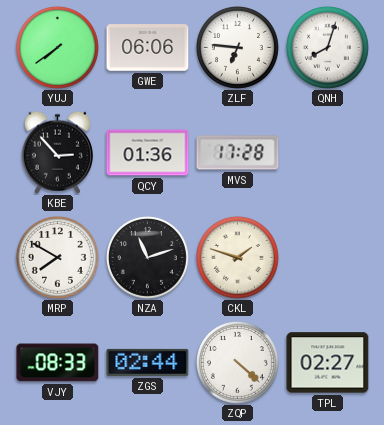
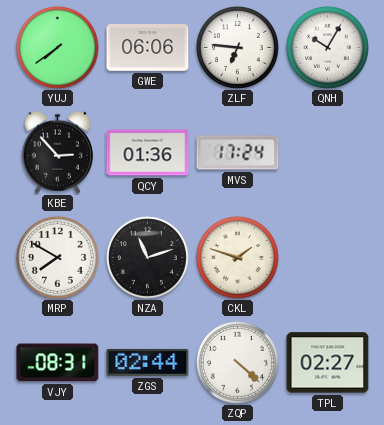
QNH: 8:03 -> 10:05
MVS: 17:28 -> 17:24
VJY: 08:33 -> 08:31
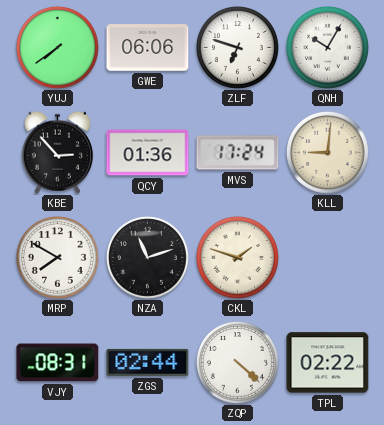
ZLF: 6:46 -> 6:48
KLL: none -> 9:01
TPL: 02:27 -> 02:22
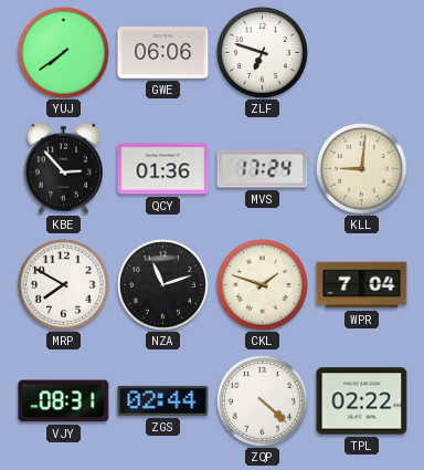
QNH: 10:05 -> none
WPR: none -> 7:04
